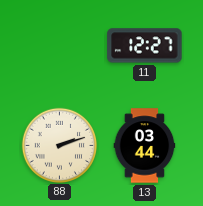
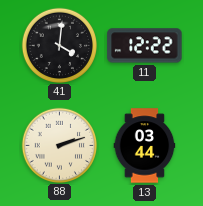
41: none -> 4:01
11: 12:27 -> 12:22
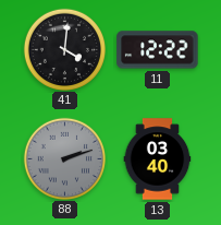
88 dial: cream -> grey
13: 03:44 -> 03:40
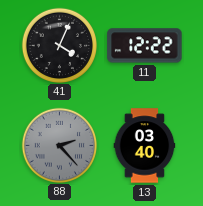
41: 4:01 -> 4:04
88: 2:12 -> 2:23
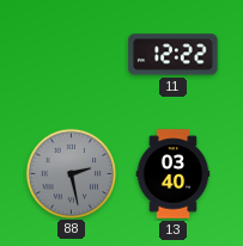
41: 4:04 -> none
88: 2:23 -> 2:28
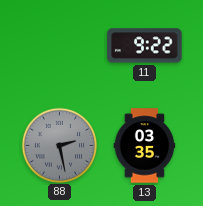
11: 12:22 -> 9:22
13: 03:40 -> 03:35
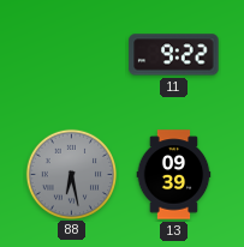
88: 2:28 -> 6:28
13: 03:35 -> 09:39
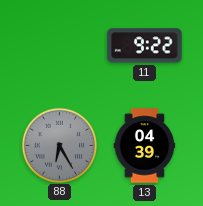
88: 6:28 -> 6:25
13: 09:39 -> 04:39
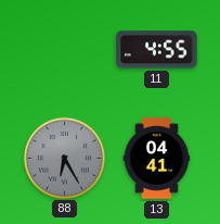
11: 9:22 -> 4:55
13: 04:39 -> 04:41
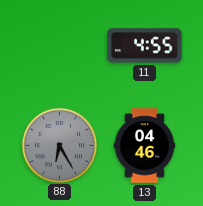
13: 04:41 -> 04:46
